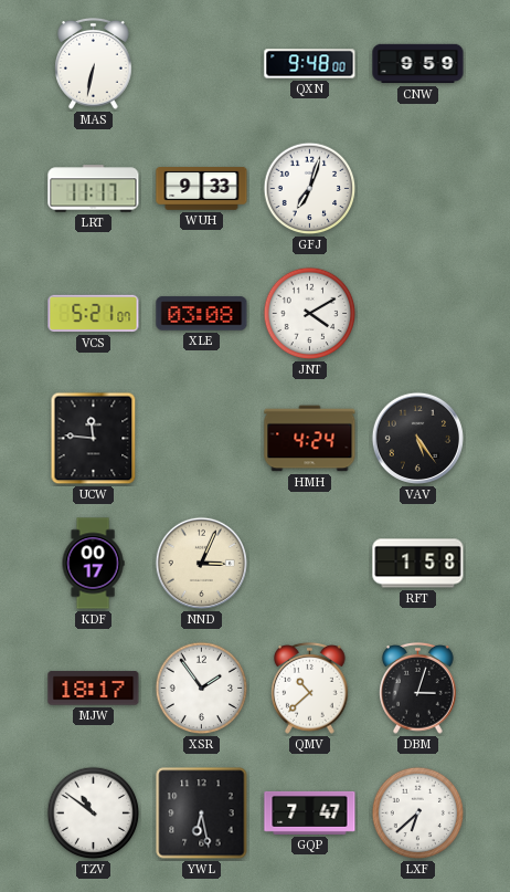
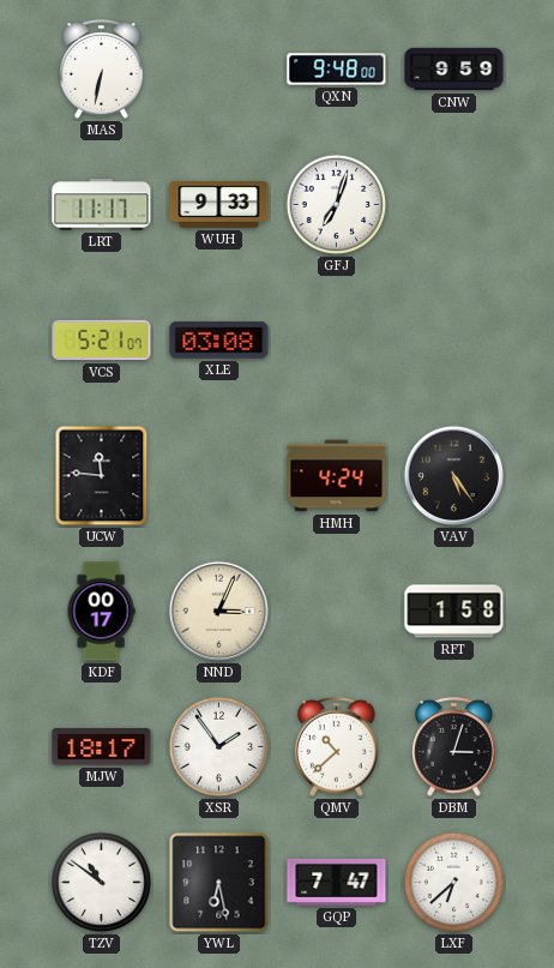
JNT: 4:10 -> none
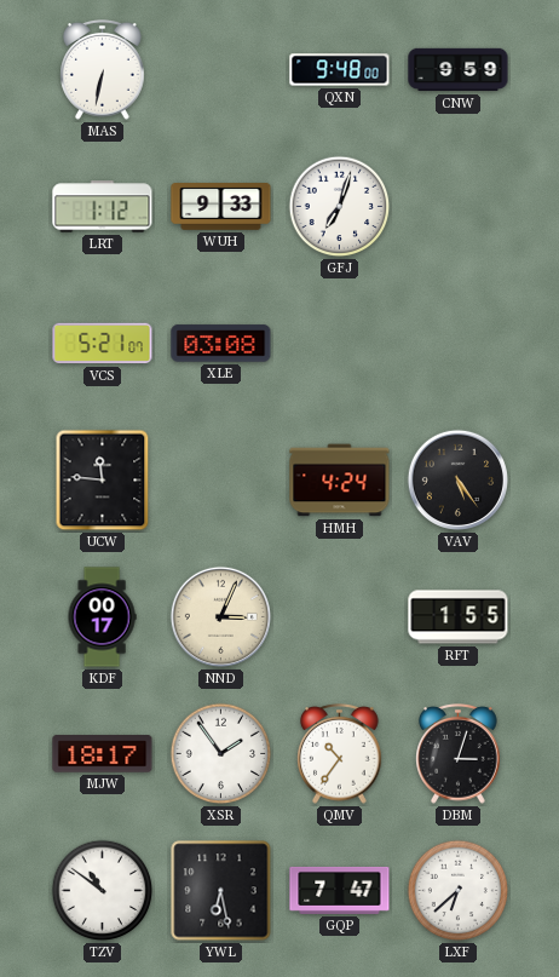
LRT: 11:17 -> 1:12
RFT: 1:58 -> 1:55
QMV: 10:38 -> 10:36
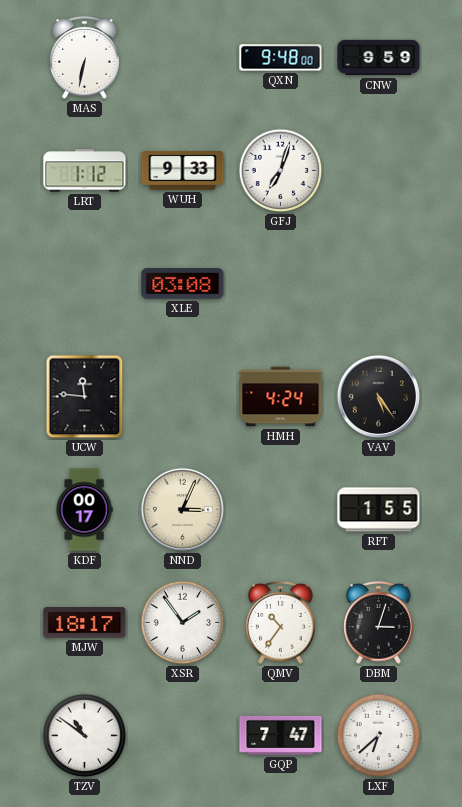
VCS: 5:21 -> none
YWL: 6:28 -> none
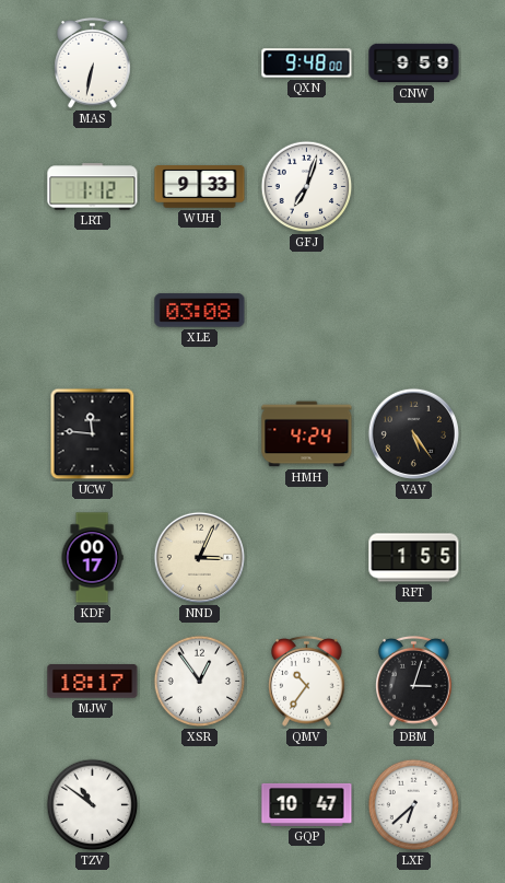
XSR: 1:54 -> 12:54
GQP: 7:47 -> 10:47
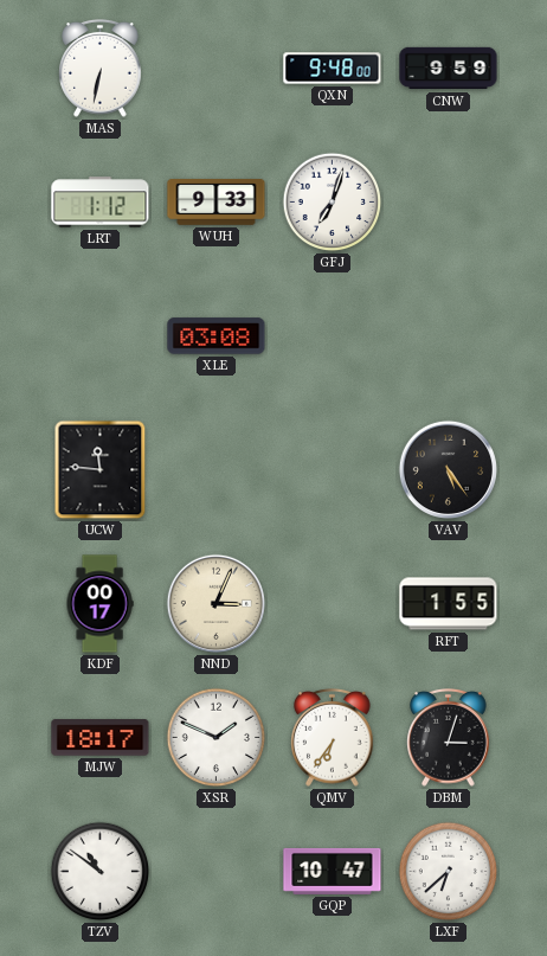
HMH: 4:24 -> none
XSR: 12:54 -> 1:49
QMV: 10:36 -> 6:36
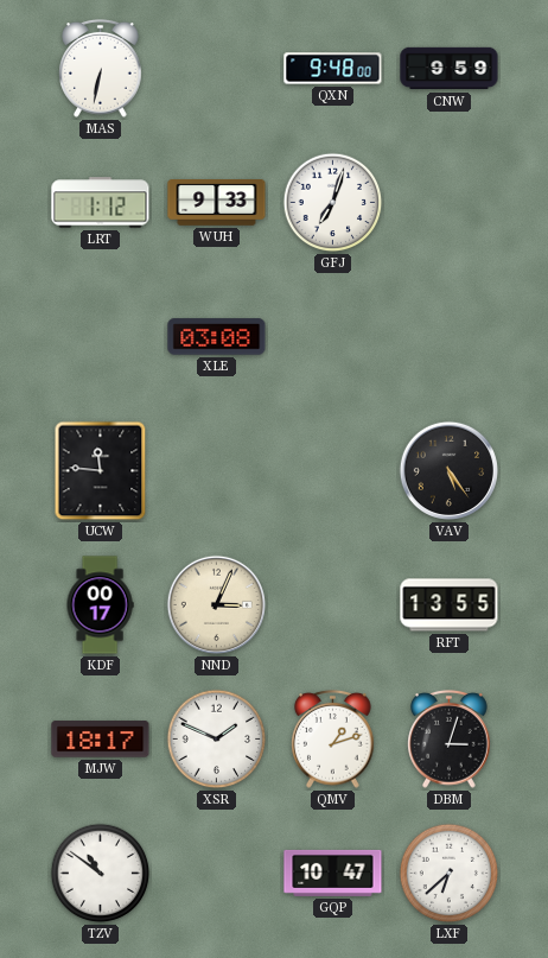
RFT: 1:55 -> 13:55
QMV: 6:36 -> 1:12
